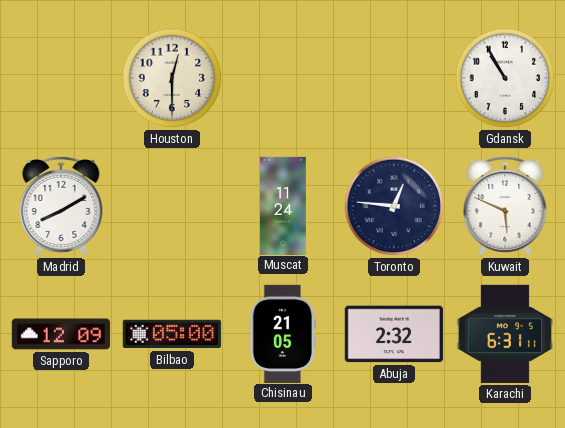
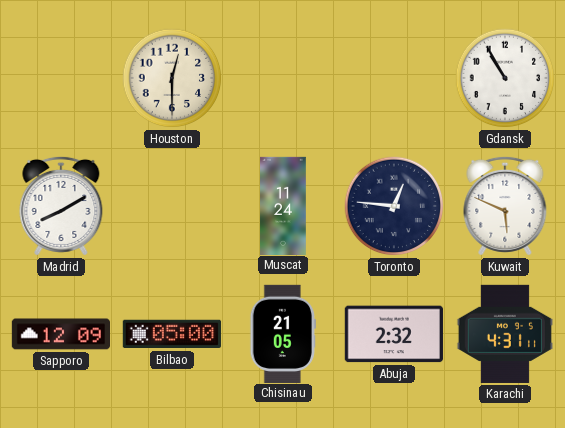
Karachi: 6:31 -> 4:31
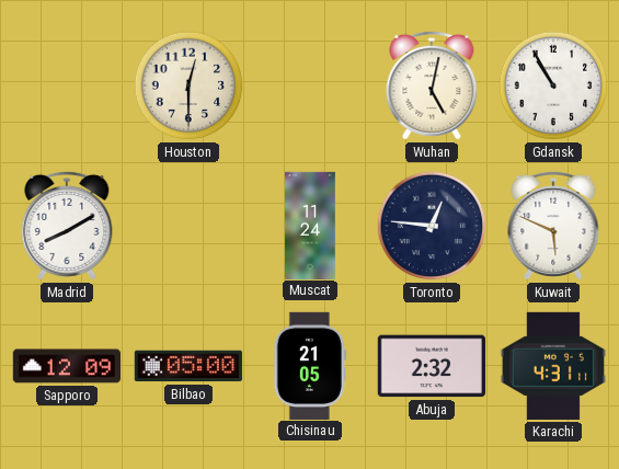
Wuhan: none -> 5:02
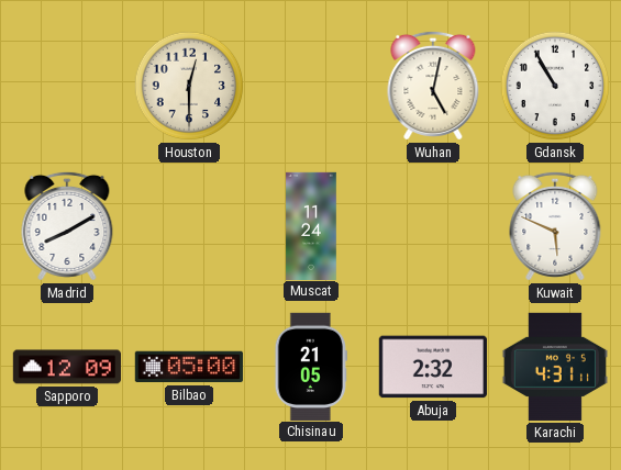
Toronto: 12:46 -> none
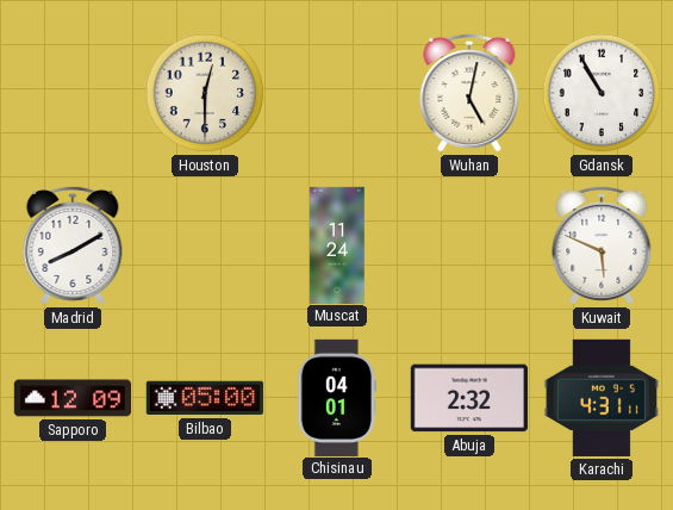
Chisinau: 21:05 -> 04:01
